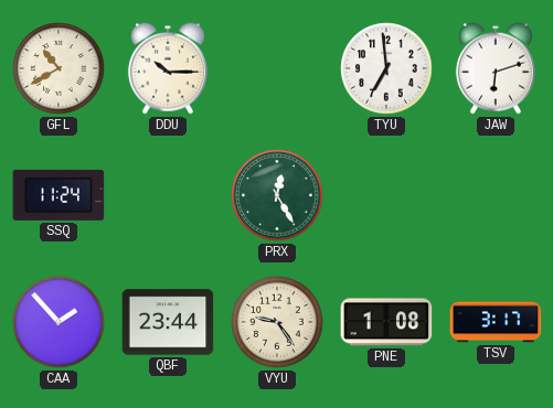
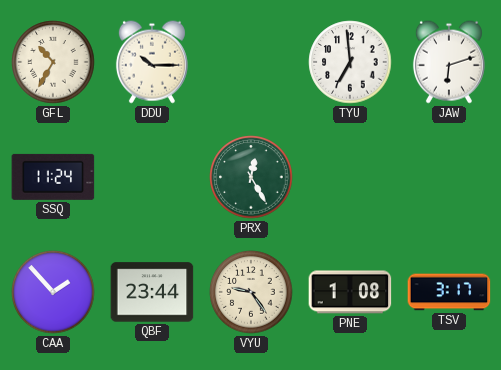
GFL: 10:40 -> 10:35
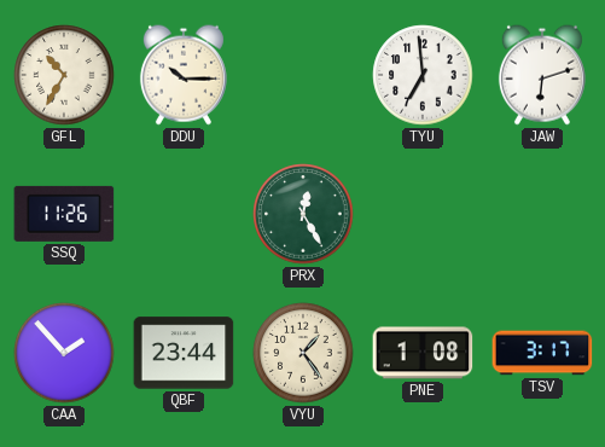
SSQ: 11:24 -> 11:26
VYU: 9:24 -> 1:24
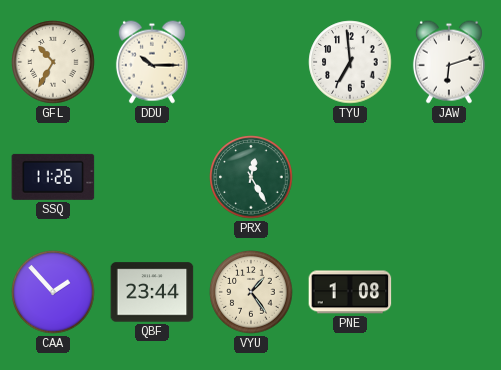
TSV: 3:17 -> none
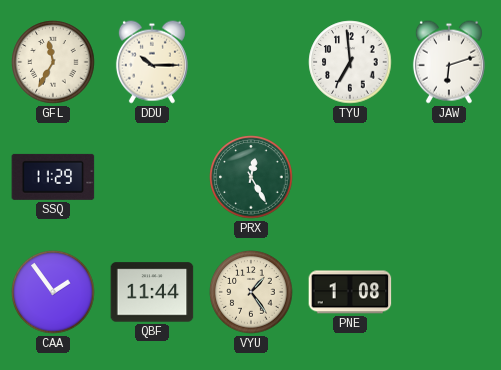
GFL: 10:35 -> 11:35
SSQ: 11:26 -> 11:29
CAA: 1:53 -> 1:54
QBF: 23:44 -> 11:44
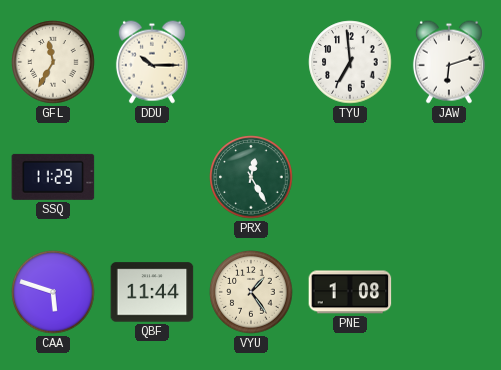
CAA: 1:54 -> 5:48
